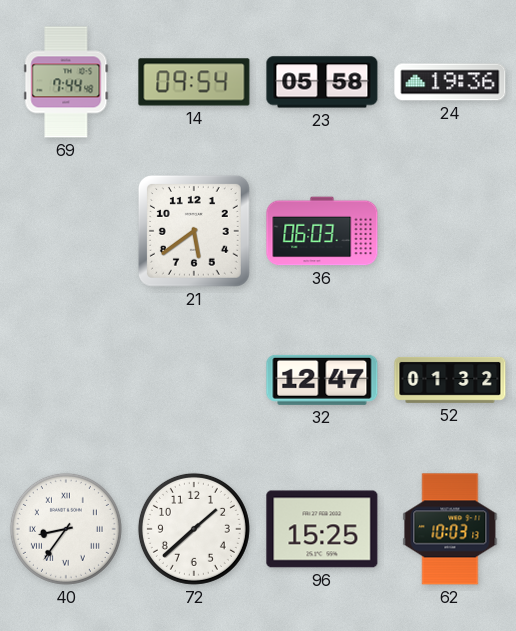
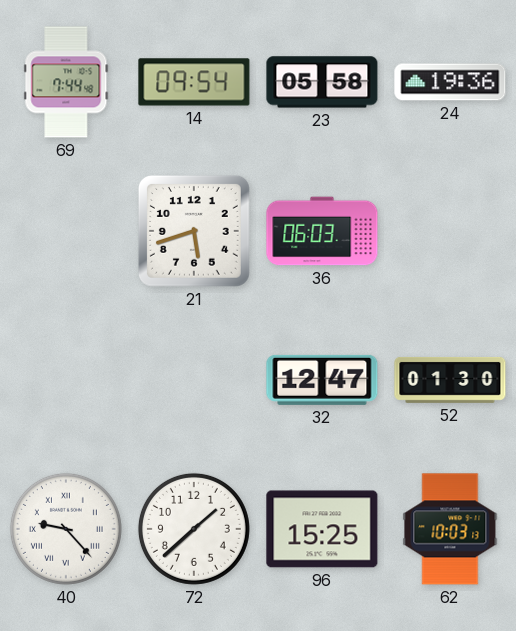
21: 5:39 -> 5:42
52: 01:32 -> 01:30
40: 8:36 -> 9:23
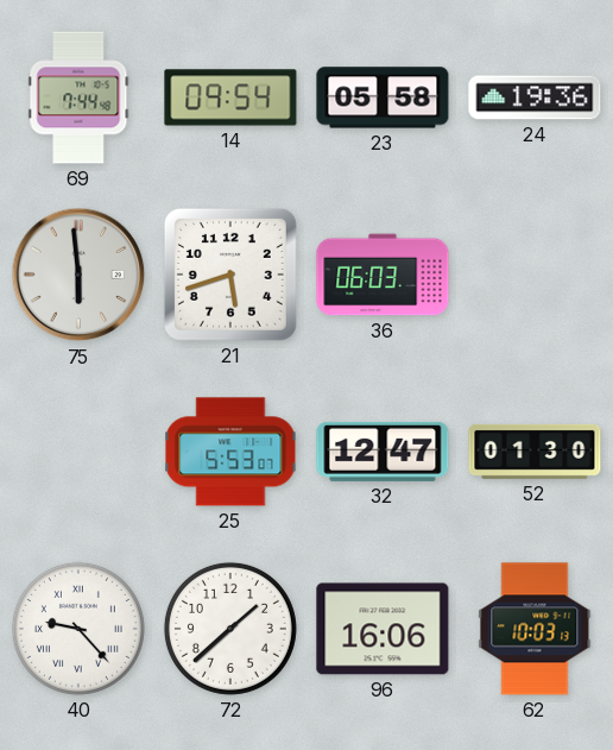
75: none -> 5:59
25: none -> 5:53
96: 15:25 -> 16:06
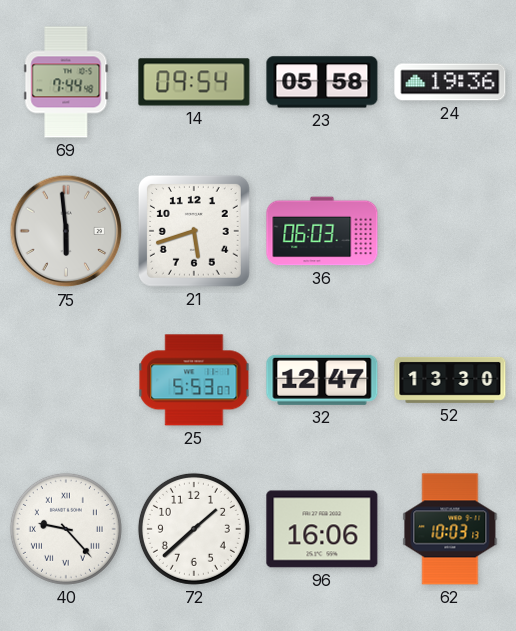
52: 01:30 -> 13:30
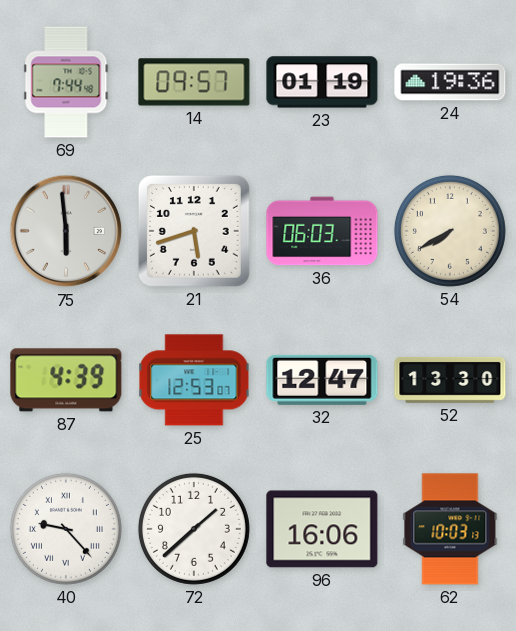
14: 09:54 -> 09:57
23: 05:58 -> 01:19
54: none -> 7:40
87: none -> 4:39
25: 5:53 -> 12:53
